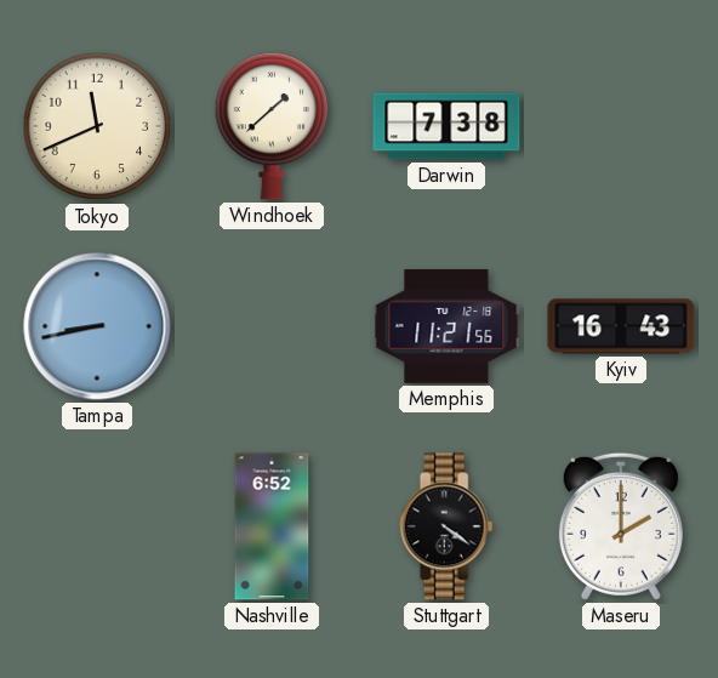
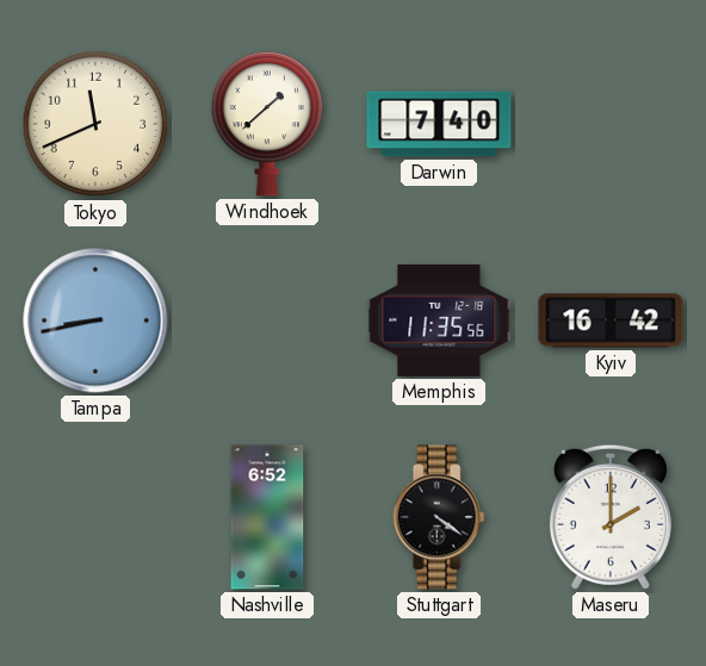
Darwin: 7:38 -> 7:40
Memphis: 11:21 -> 11:35
Kyiv: 16:43 -> 16:42
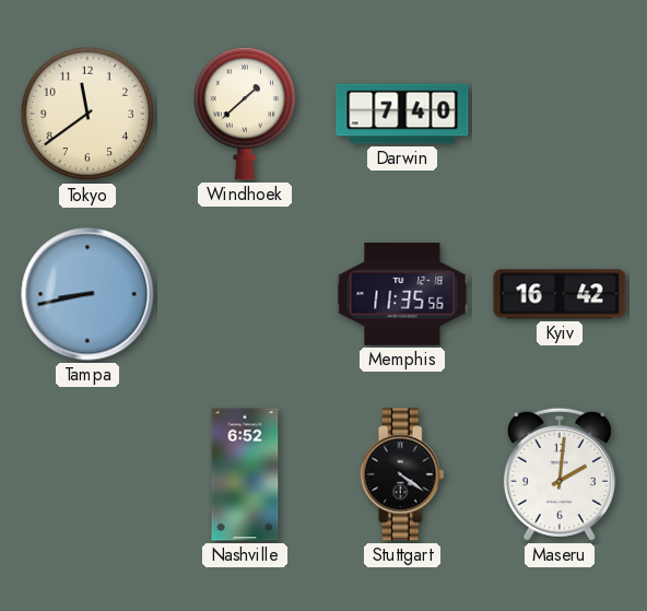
Tokyo: 11:41 -> 11:39
Maseru: 2:00 -> 2:01
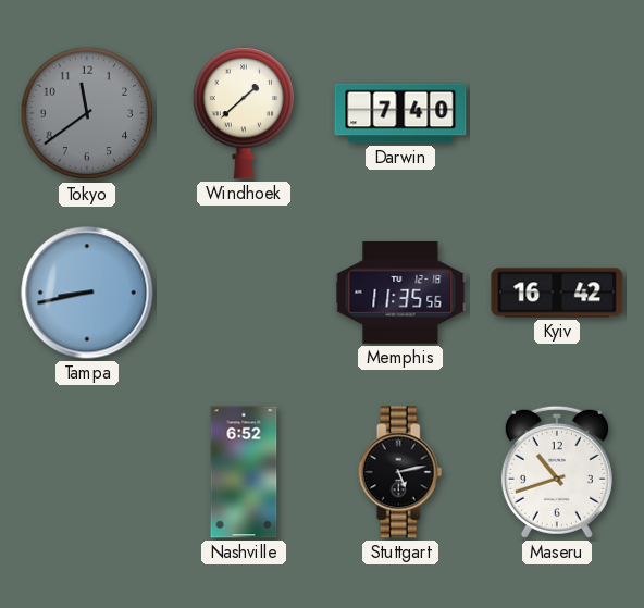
Tokyo dial: cream -> grey
Stuttgart: 4:21 -> 5:13
Maseru: 2:01 -> 10:42
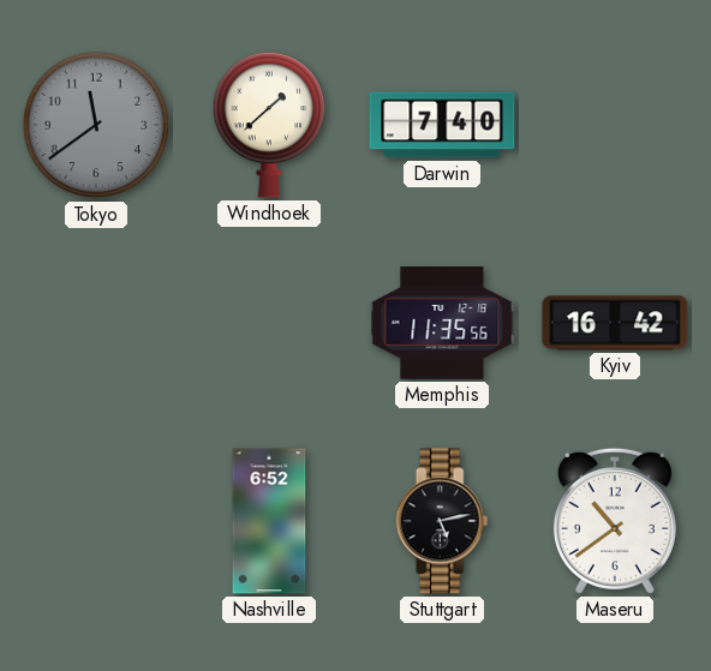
Tampa: 8:43 -> none
Maseru: 10:42 -> 10:39
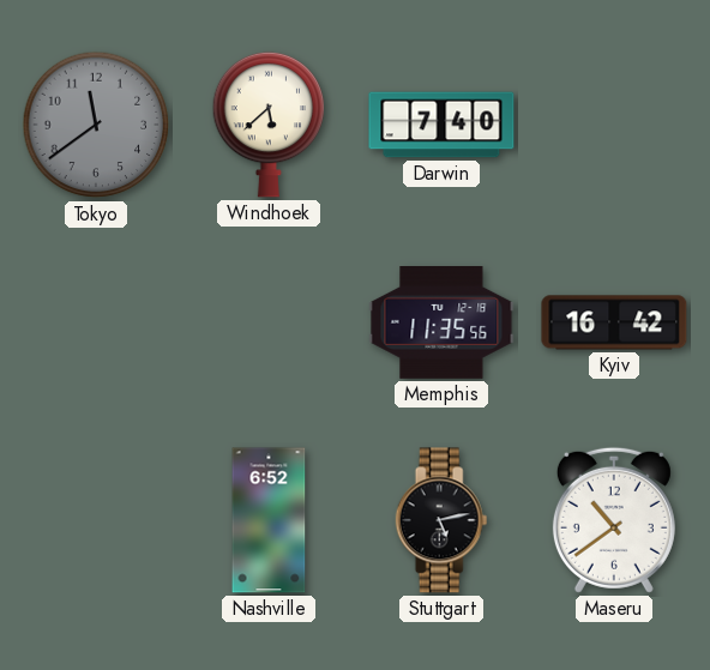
Windhoek: 1:38 -> 5:38
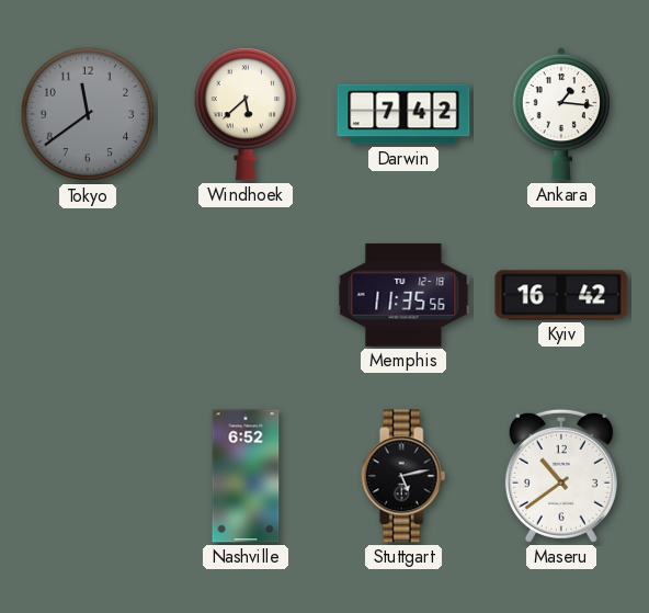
Darwin: 7:40 -> 7:42
Ankara: none -> 1:16
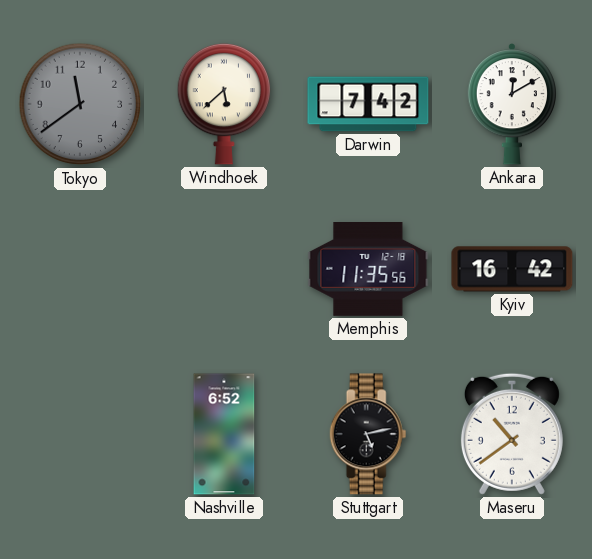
Ankara: 1:16 -> 12:10
